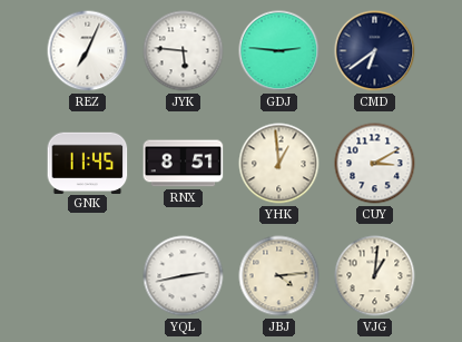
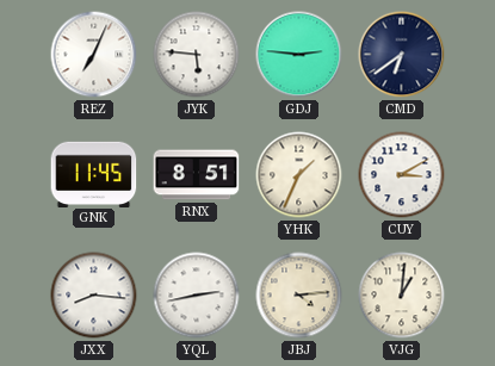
YHK: 12:59 -> 1:34
JXX: none -> 8:16
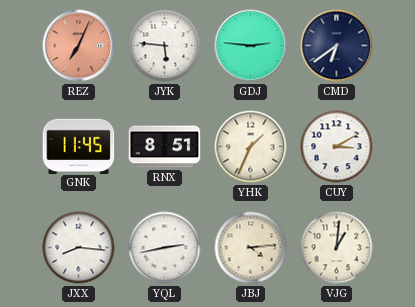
REZ dial: white -> salmon
